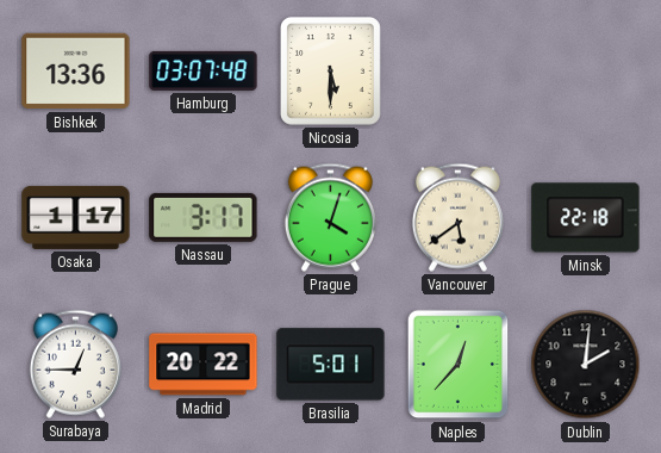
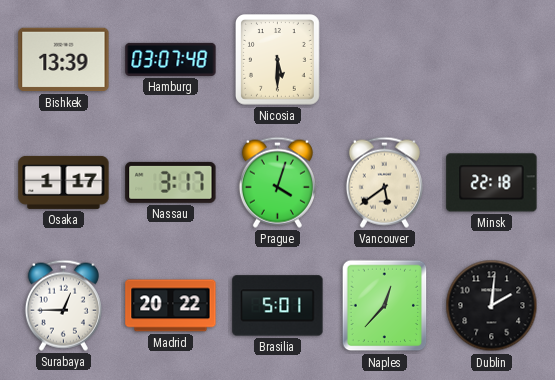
Bishkek: 13:36 -> 13:39
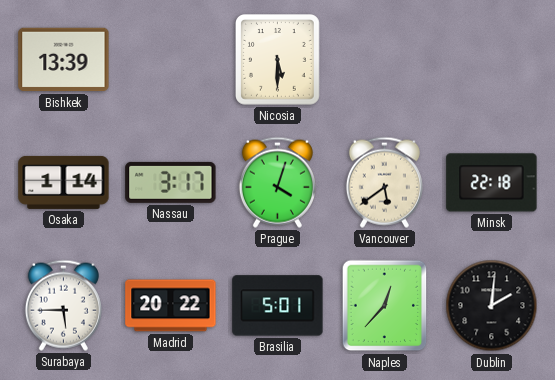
Hamburg: 03:07 -> none
Osaka: 1:17 -> 1:14
Surabaya: 12:45 -> 5:45
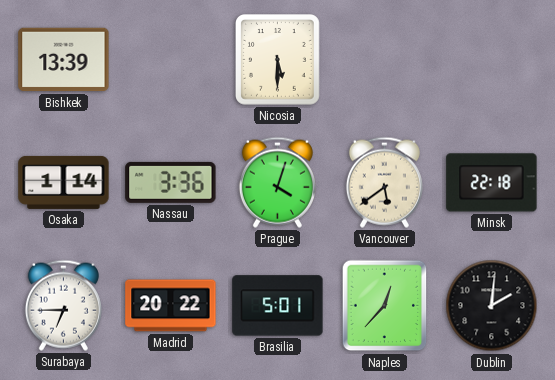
Nassau: 3:17 -> 3:36
Surabaya: 5:45 -> 6:45
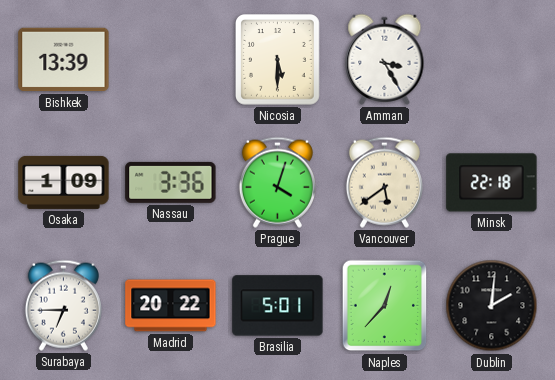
Amman: none -> 3:25
Osaka: 1:14 -> 1:09
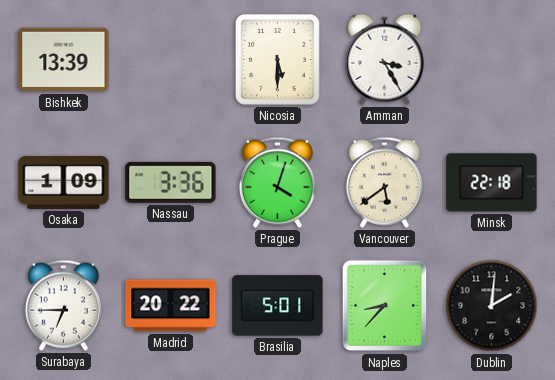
Naples: 12:37 -> 8:37
